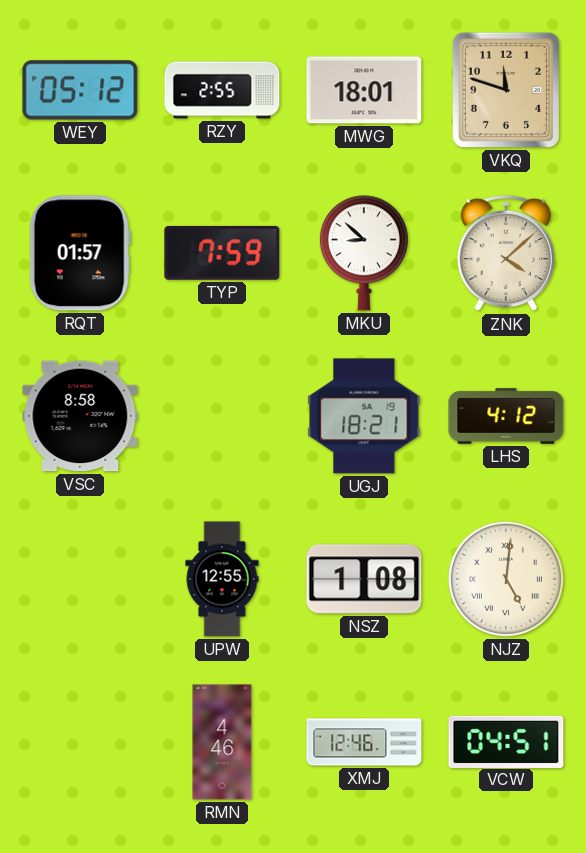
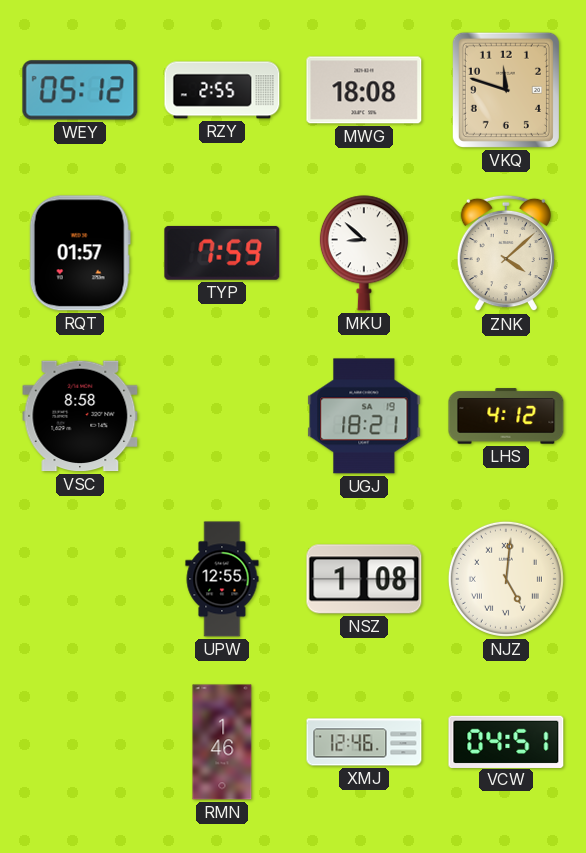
MWG: 18:01 -> 18:08
RMN: 4:46 -> 1:46
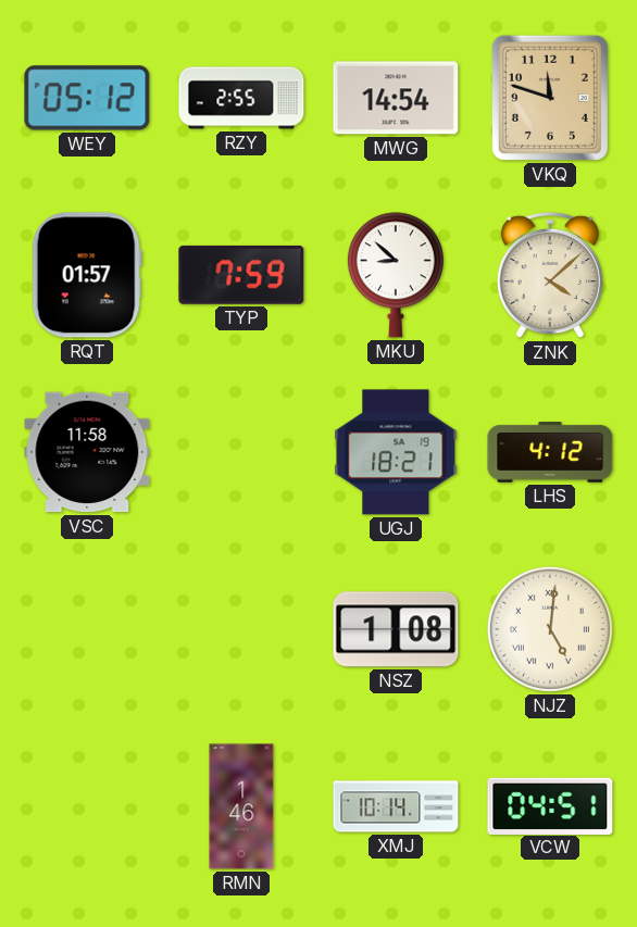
MWG: 18:08 -> 14:54
VSC: 8:58 -> 11:58
UPW: 12:55 -> none
XMJ: 12:46 -> 10:14
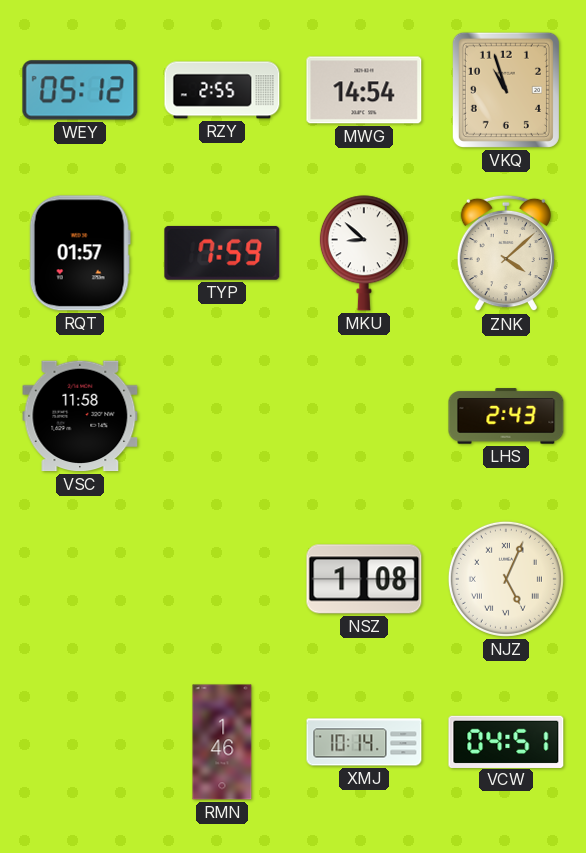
VKQ: 11:48 -> 10:57
UGJ: 18:21 -> none
LHS: 4:12 -> 2:43
NJZ: 5:01 -> 5:04
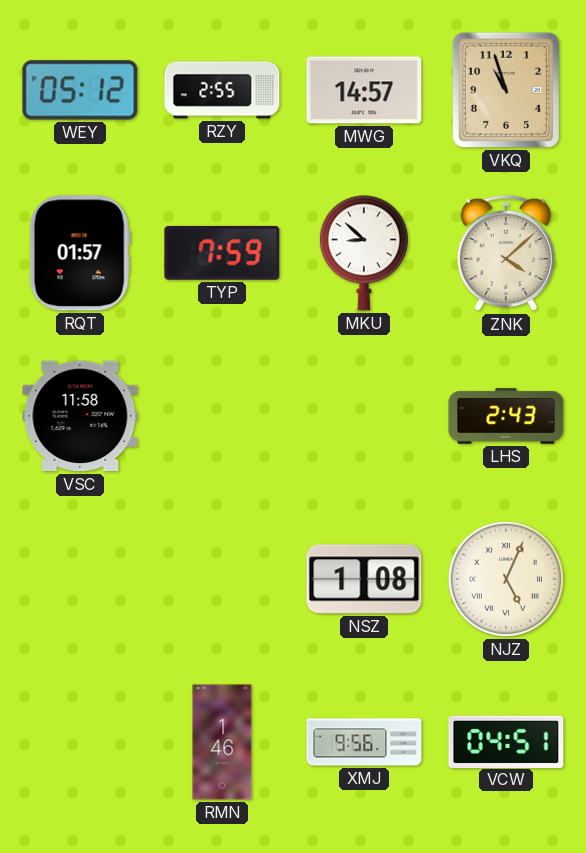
MWG: 14:54 -> 14:57
XMJ: 10:14 -> 9:56
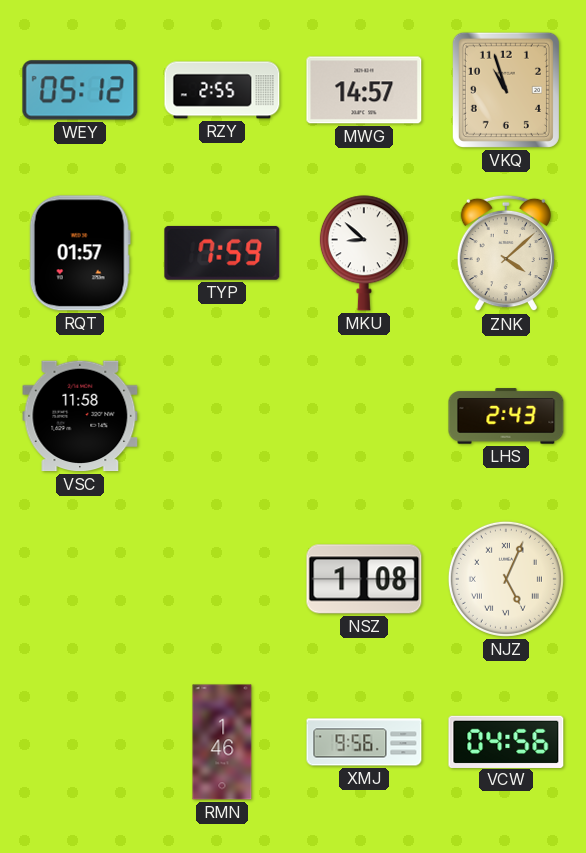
VCW: 04:51 -> 04:56
